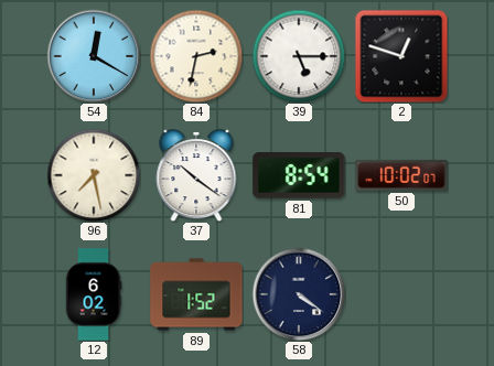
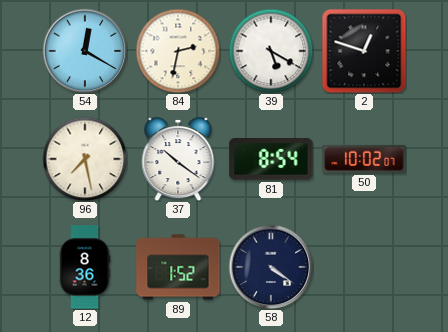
39: 5:15 -> 5:20
12: 6:02 -> 8:36
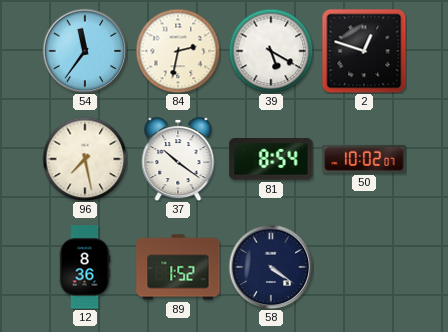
54: 12:20 -> 11:36
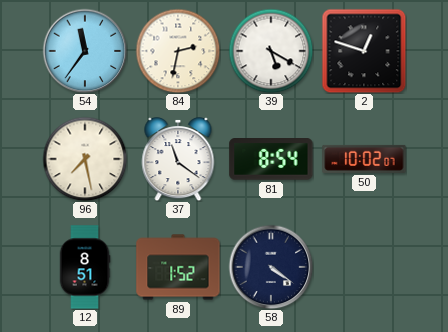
37: 10:21 -> 11:21
12: 8:36 -> 8:51
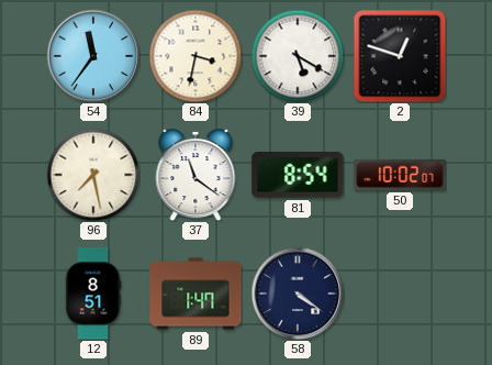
84: 2:32 -> 3:32
89: 1:52 -> 1:47
